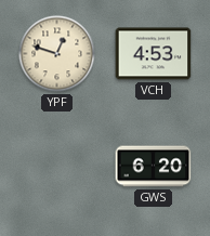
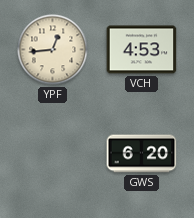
YPF: 12:48 -> 12:44
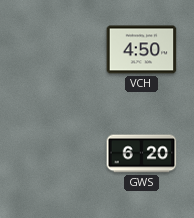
YPF: 12:44 -> none
VCH: 4:53 -> 4:50
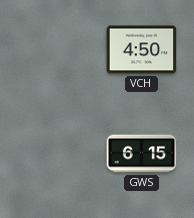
GWS: 6:20 -> 6:15
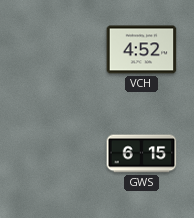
VCH: 4:50 -> 4:52
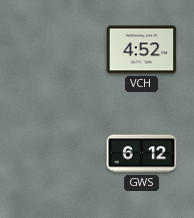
GWS: 6:15 -> 6:12
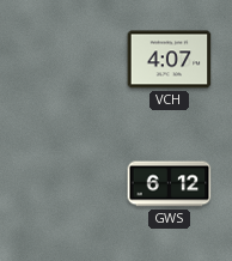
VCH: 4:52 -> 4:07
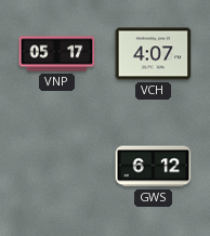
VNP: none -> 05:17
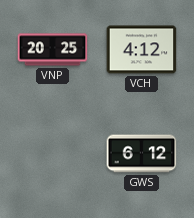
VNP: 05:17 -> 20:25
VCH: 4:07 -> 4:12
